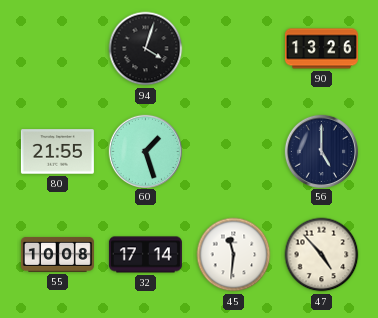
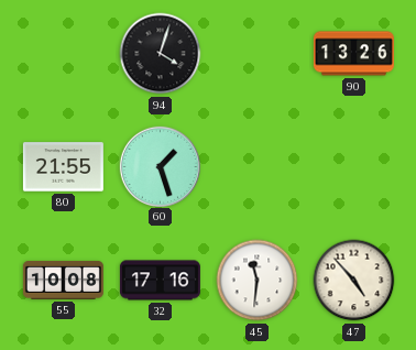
56: 5:00 -> none
32: 17:14 -> 17:16
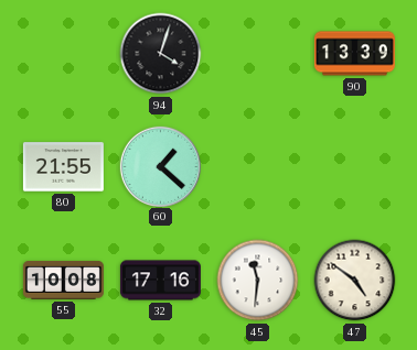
90: 13:26 -> 13:39
60: 1:27 -> 1:22
47: 4:53 -> 4:51
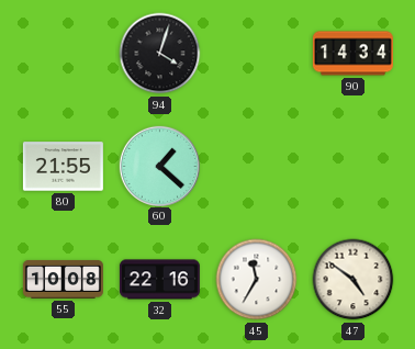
90: 13:39 -> 14:34
32: 17:16 -> 22:16
45: 11:31 -> 11:35
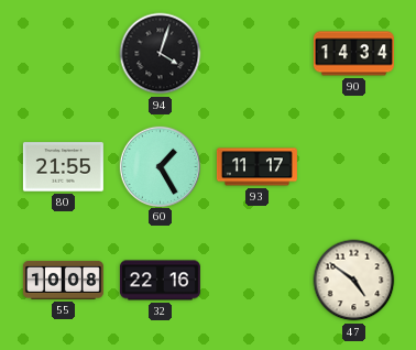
60: 1:22 -> 1:25
93: none -> 11:17
45: 11:35 -> none
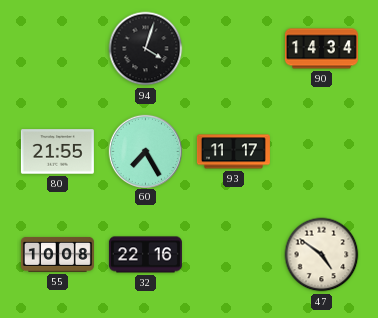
60: 1:25 -> 7:25
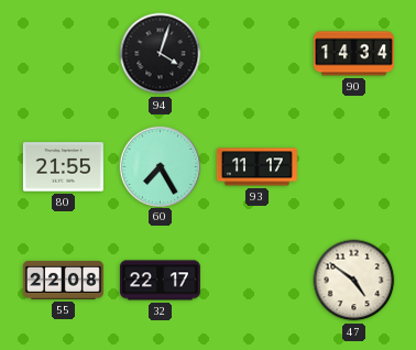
55: 10:08 -> 22:08
32: 22:16 -> 22:17
